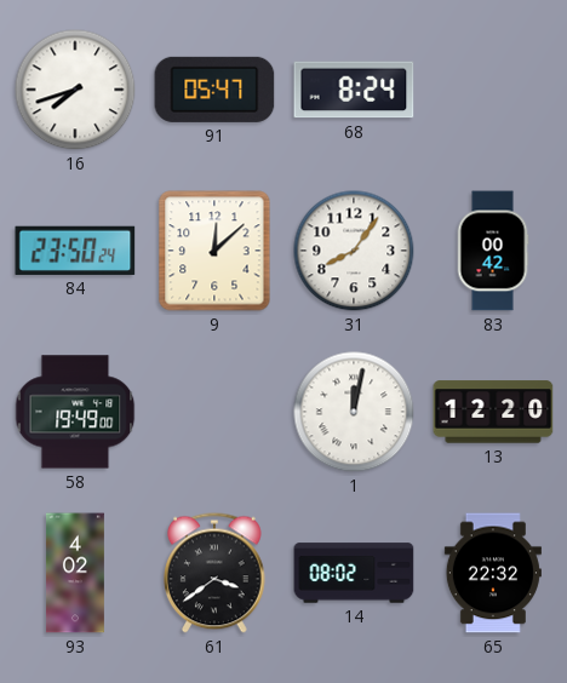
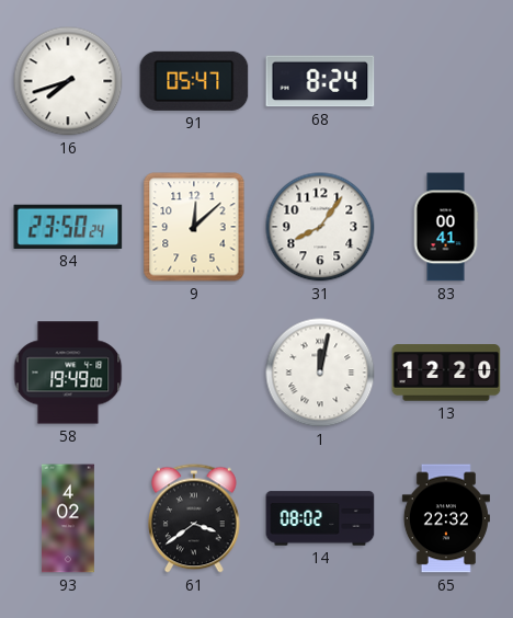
83: 00:42 -> 00:41
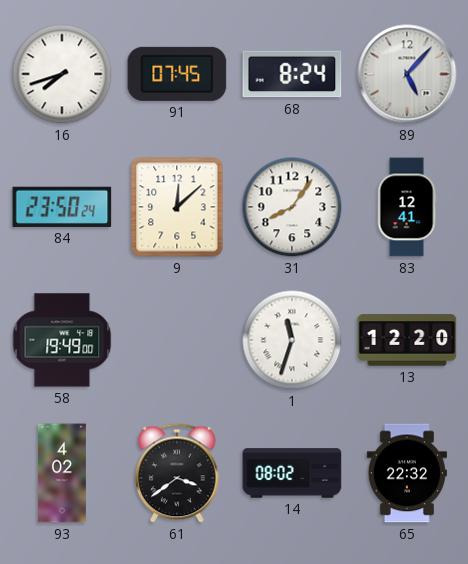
91: 05:47 -> 07:45
89: none -> 5:07
83: 00:41 -> 12:41
1: 12:02 -> 11:33
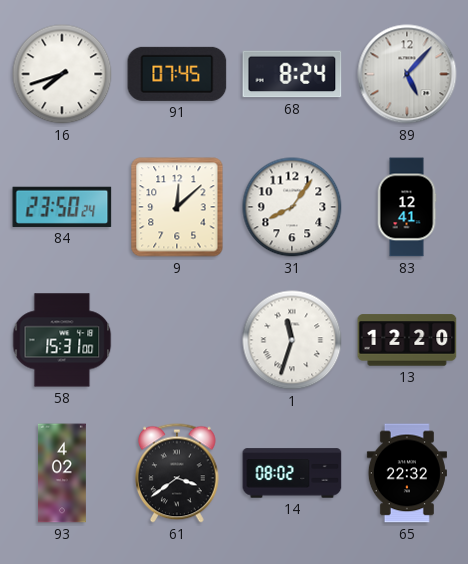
58: 19:49 -> 15:31
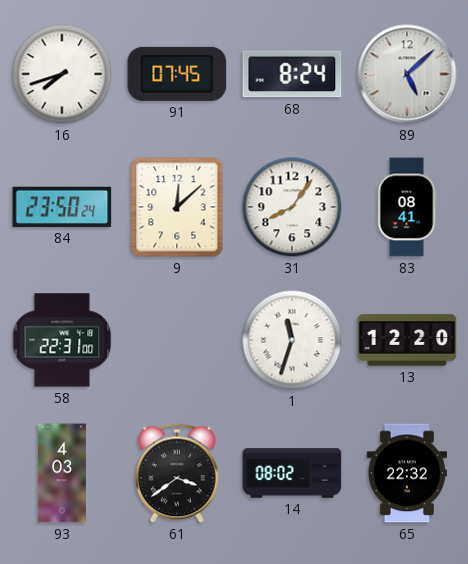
89: 5:07 -> 5:08
83: 12:41 -> 08:41
58: 15:31 -> 22:31
93: 4:02 -> 4:03
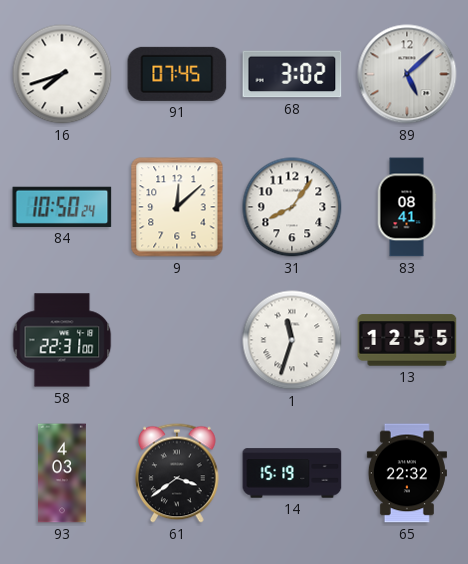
68: 8:24 -> 3:02
84: 23:50 -> 10:50
13: 12:20 -> 12:55
14: 08:02 -> 15:19
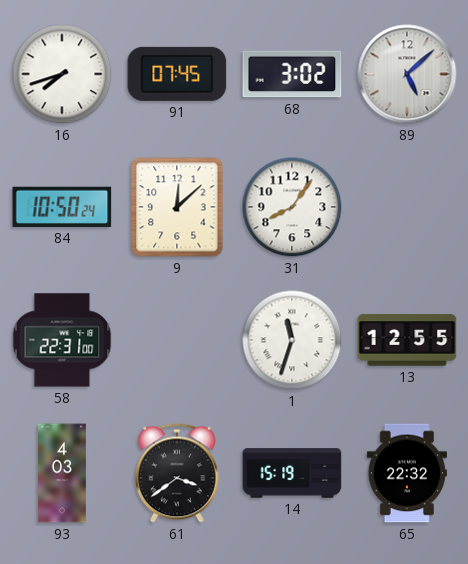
83: 08:41 -> none
